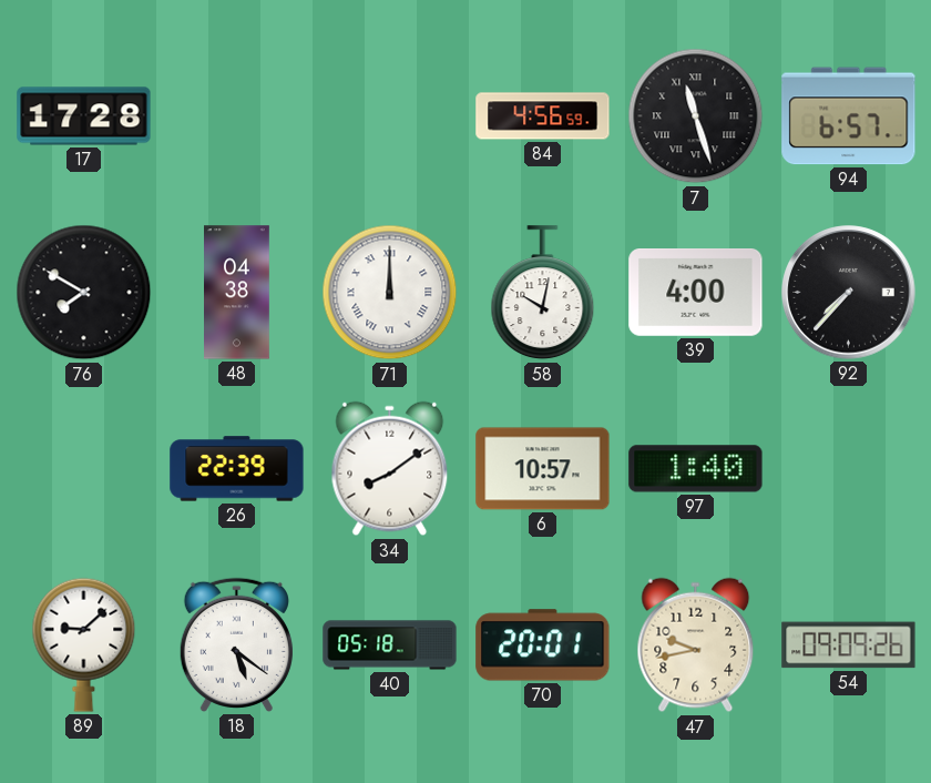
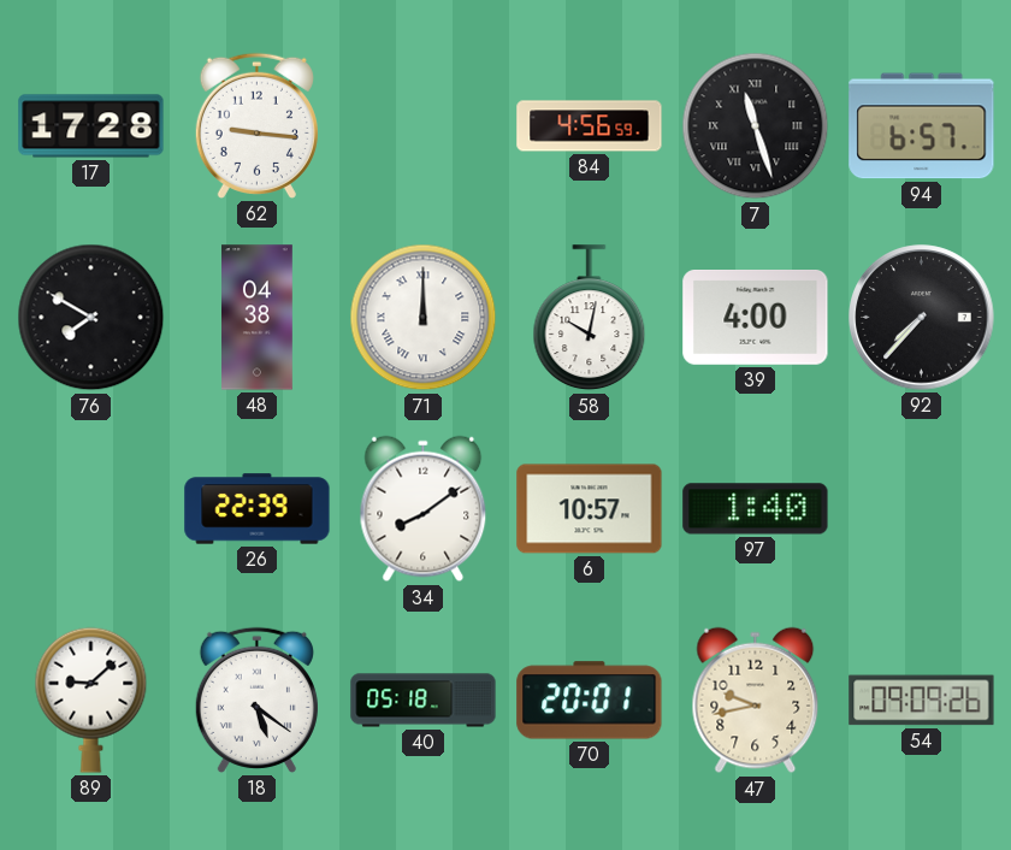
62: none -> 9:16
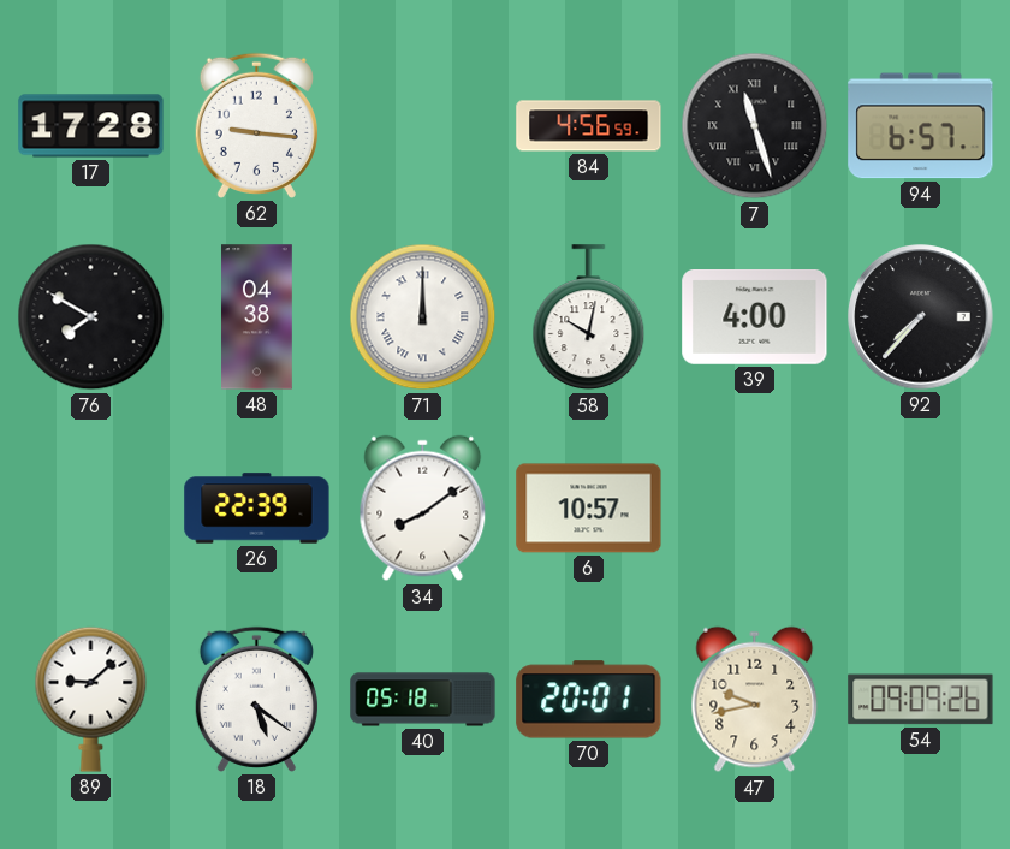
97: 1:40 -> none
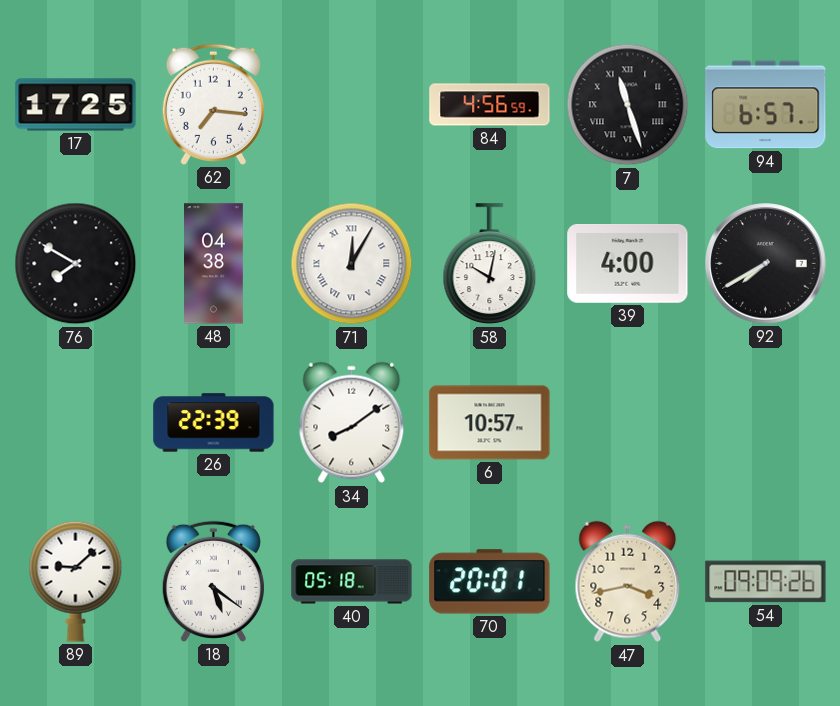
17: 17:28 -> 17:25
62: 9:16 -> 7:16
71: 12:00 -> 12:05
92: 7:37 -> 7:40
47: 9:43 -> 3:43
